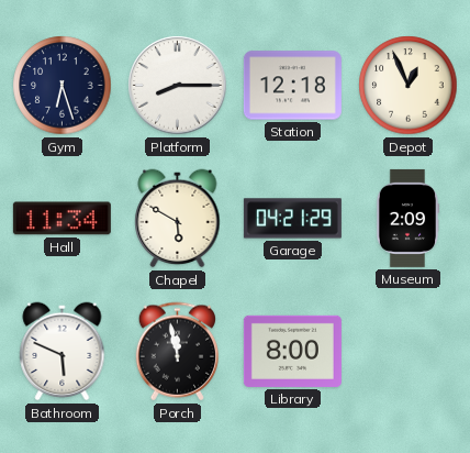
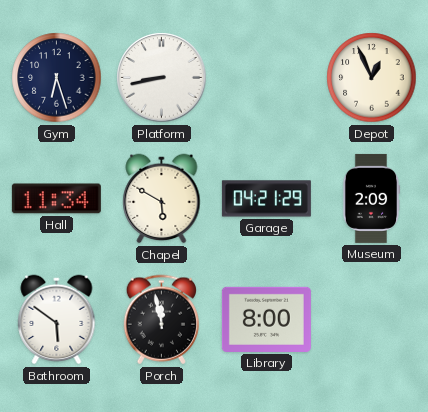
Platform: 8:15 -> 8:43
Station: 12:18 -> none
Bathroom: 5:49 -> 5:51
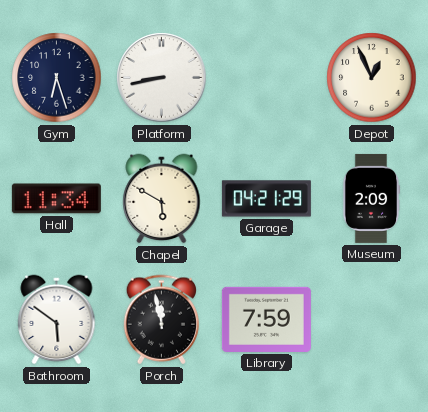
Library: 8:00 -> 7:59
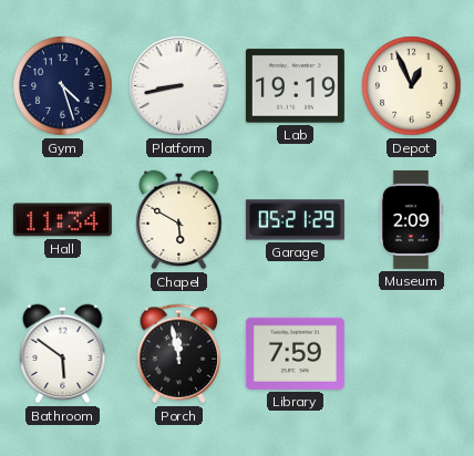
Gym: 6:27 -> 4:27
Lab: none -> 19:19
Garage: 04:21 -> 05:21
